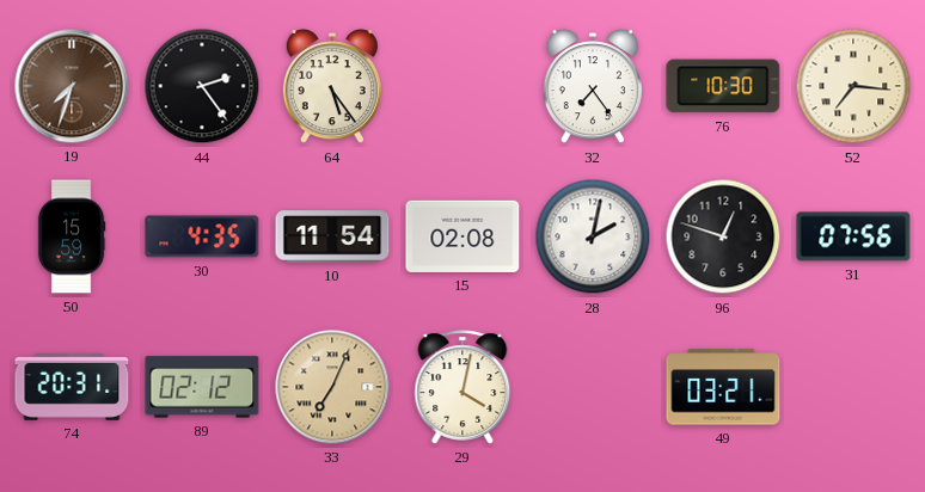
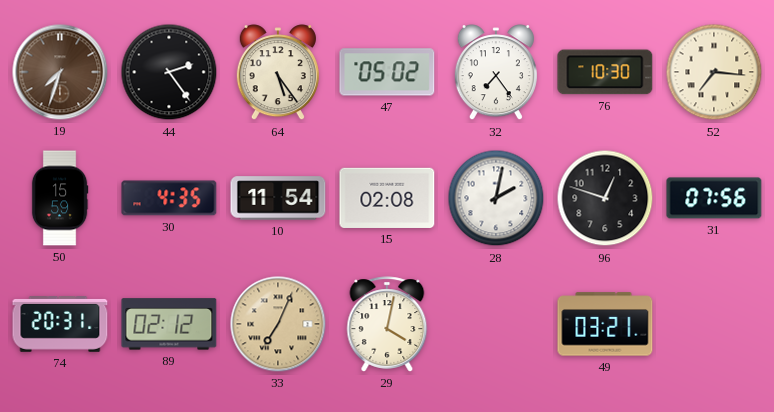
47: none -> 05:02
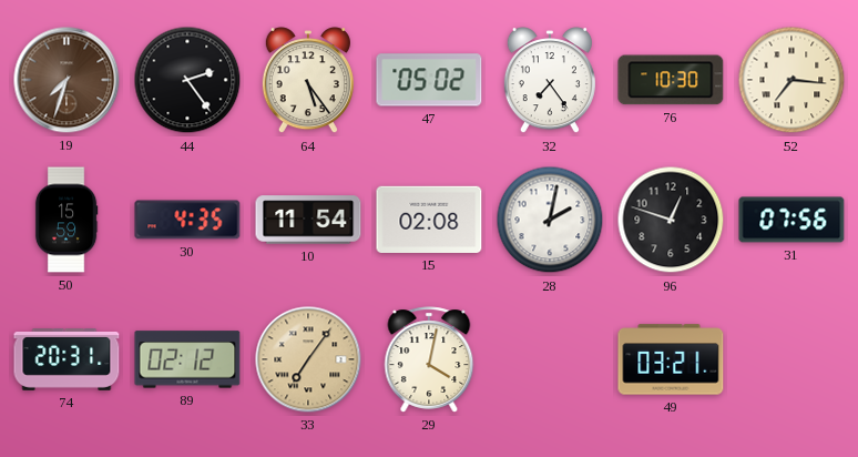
33: 7:04 -> 7:06
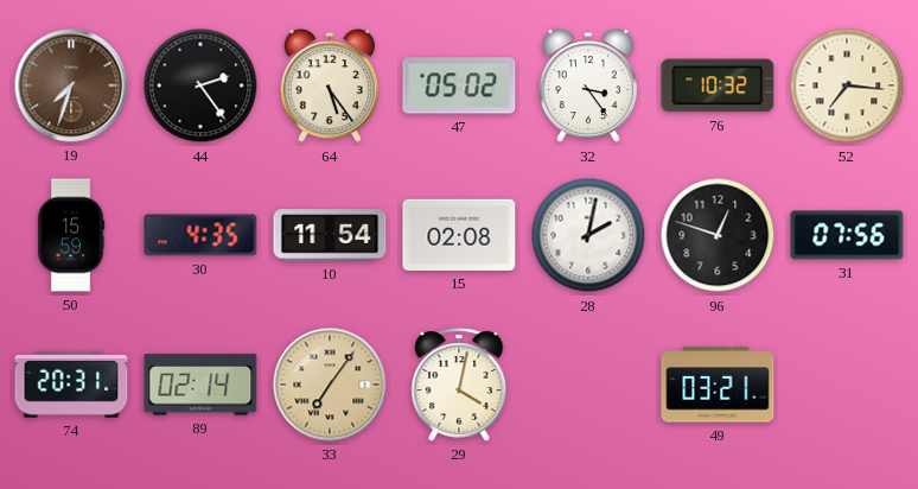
32: 7:24 -> 3:24
76: 10:30 -> 10:32
89: 02:12 -> 02:14
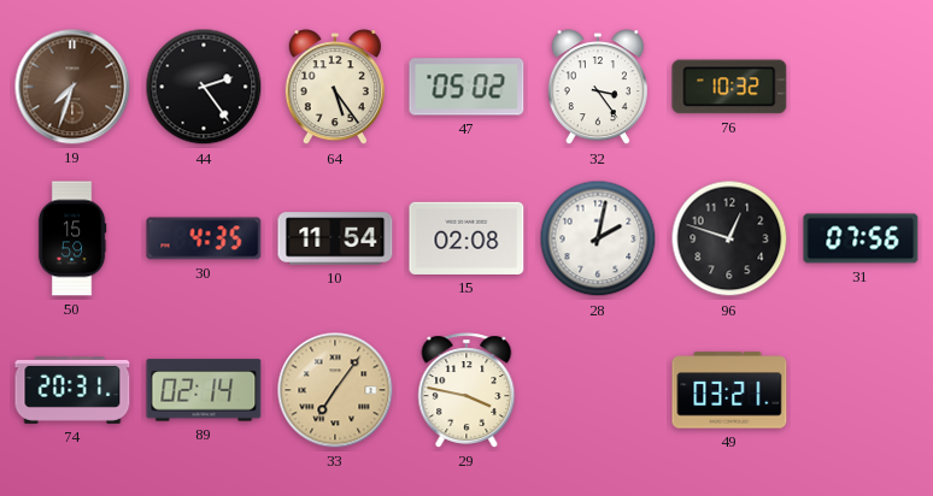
52: 7:16 -> none
29: 4:02 -> 3:47
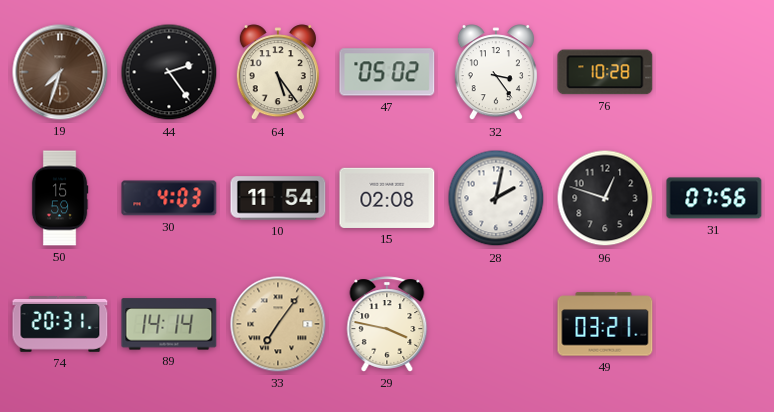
76: 10:32 -> 10:28
30: 4:35 -> 4:03
89: 02:14 -> 14:14
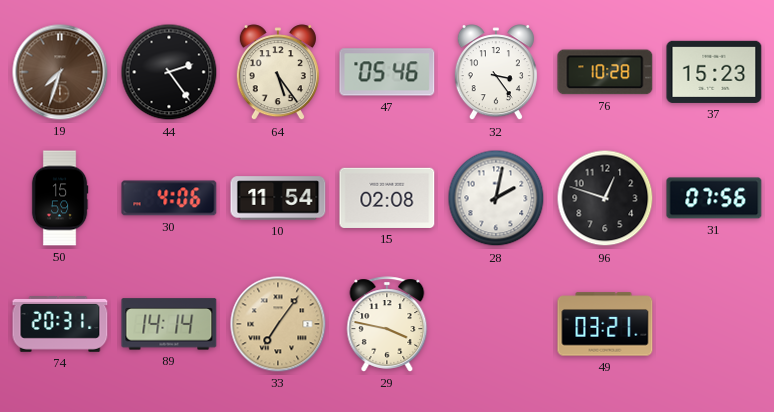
47: 05:02 -> 05:46
37: none -> 15:23
30: 4:03 -> 4:06
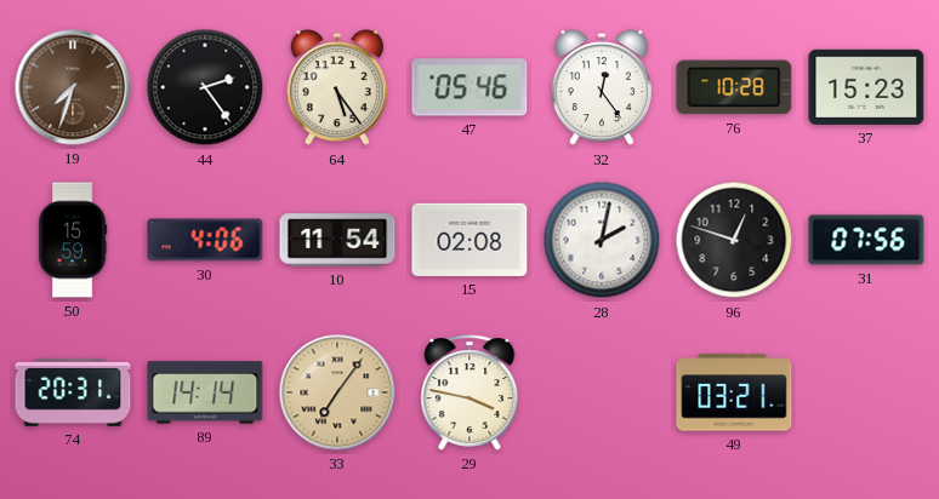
32: 3:24 -> 12:24
